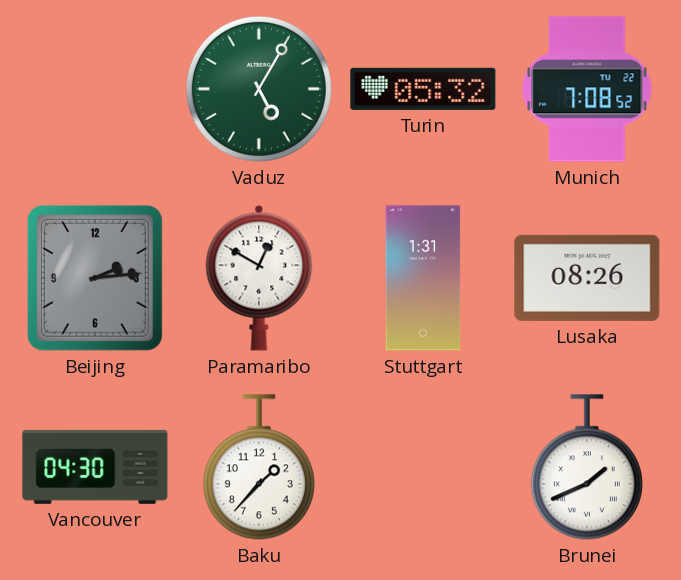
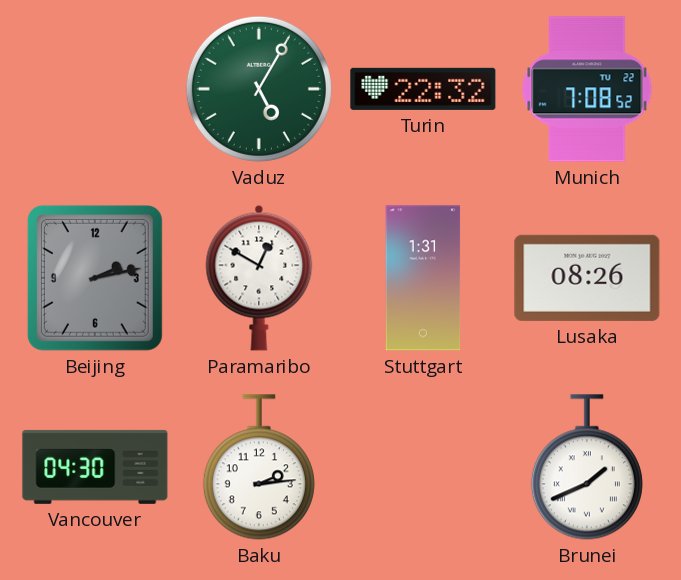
Turin: 05:32 -> 22:32
Beijing: 2:14 -> 2:13
Baku: 1:37 -> 2:14
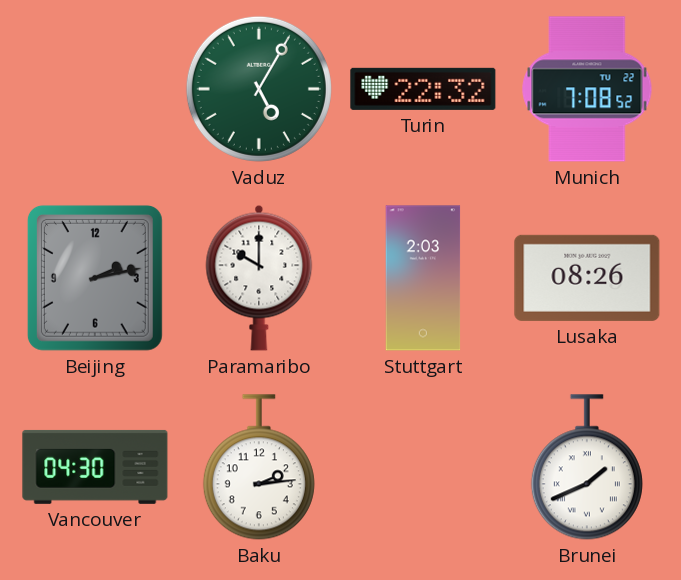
Paramaribo: 12:50 -> 10:00
Stuttgart: 1:31 -> 2:03
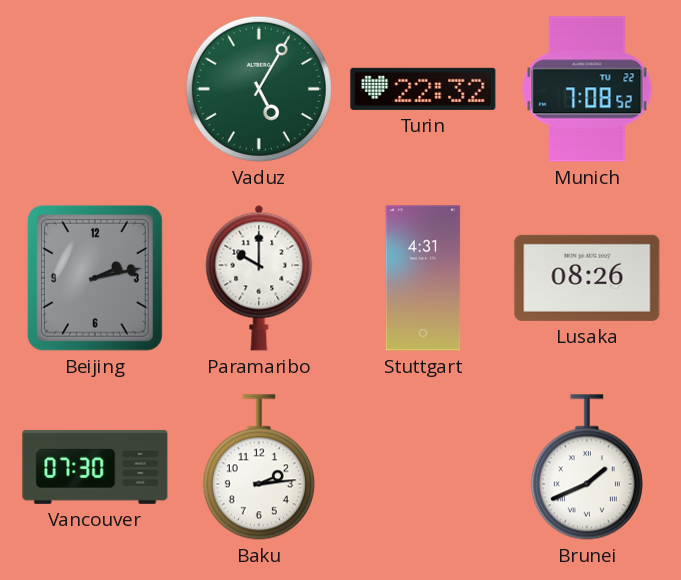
Stuttgart: 2:03 -> 4:31
Vancouver: 04:30 -> 07:30
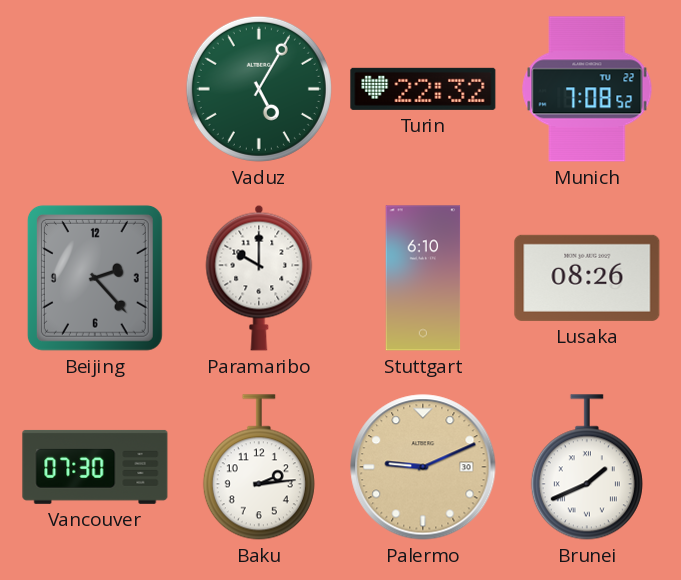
Beijing: 2:13 -> 2:23
Stuttgart: 4:31 -> 6:10
Palermo: none -> 9:11
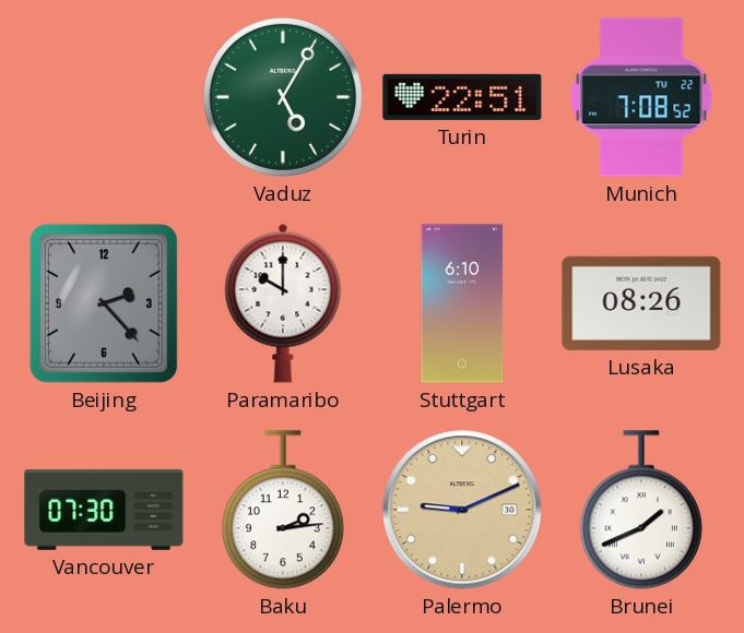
Turin: 22:32 -> 22:51
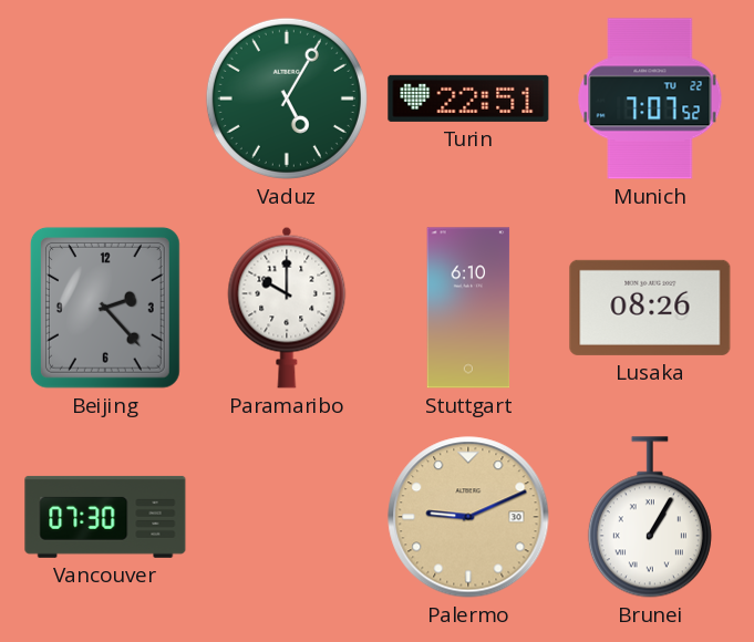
Munich: 7:08 -> 7:07
Baku: 2:14 -> none
Brunei: 1:41 -> 1:05
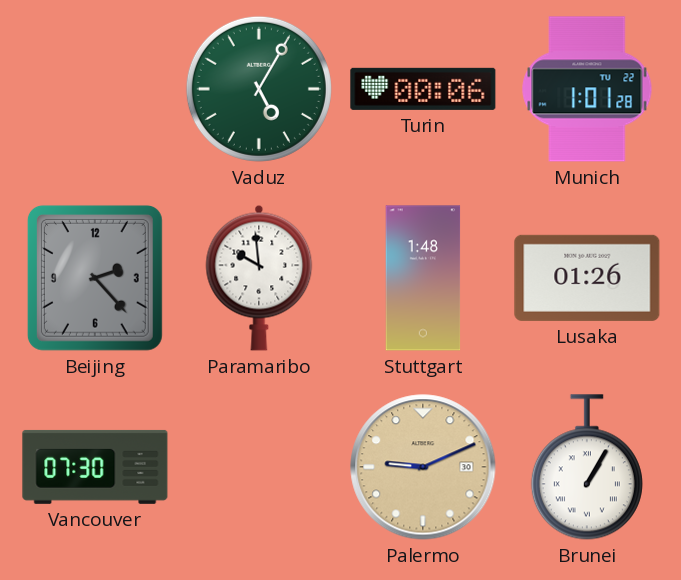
Turin: 22:51 -> 00:06
Munich: 7:07 -> 1:01
Paramaribo: 10:00 -> 9:59
Stuttgart: 6:10 -> 1:48
Lusaka: 08:26 -> 01:26
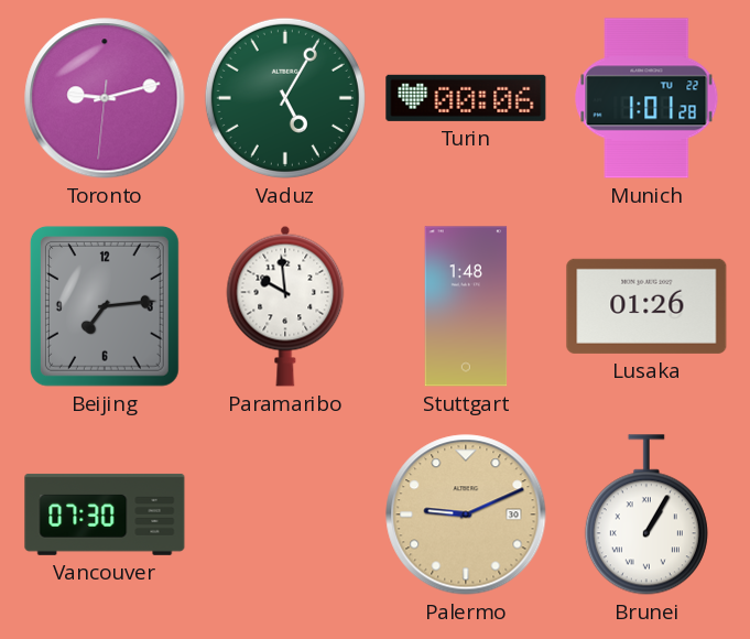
Toronto: none -> 9:12
Beijing: 2:23 -> 7:14
